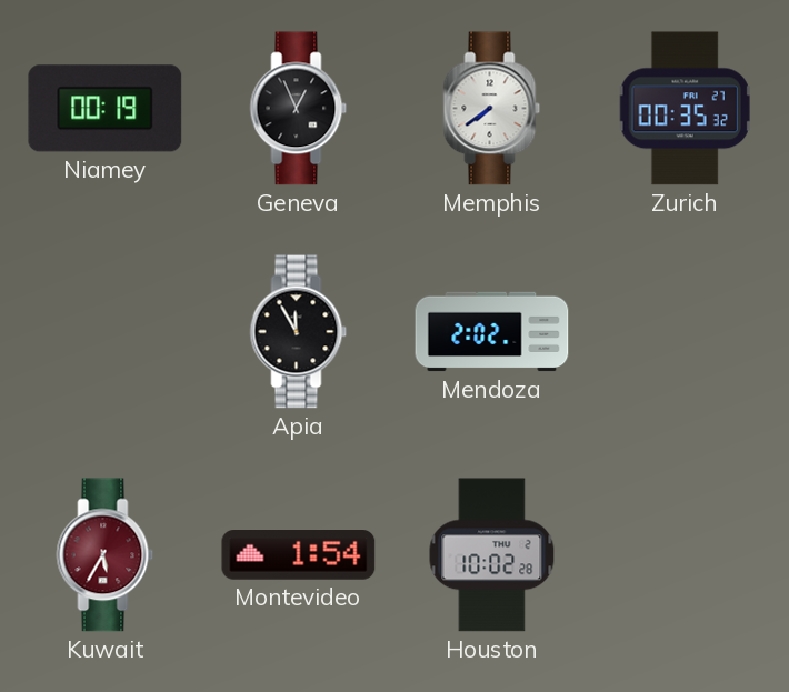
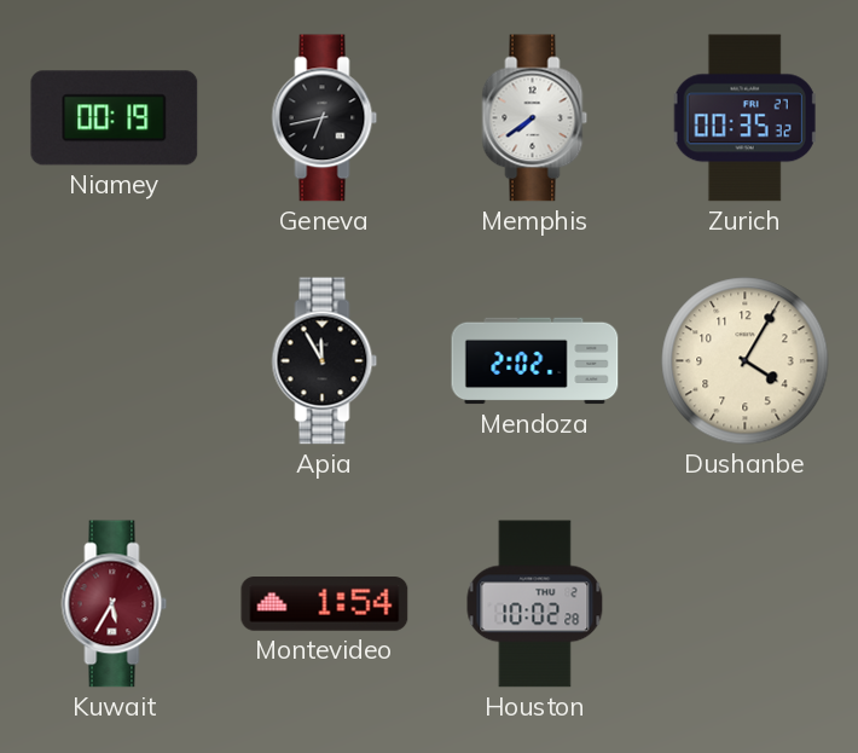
Geneva: 12:56 -> 6:43
Dushanbe: none -> 4:05
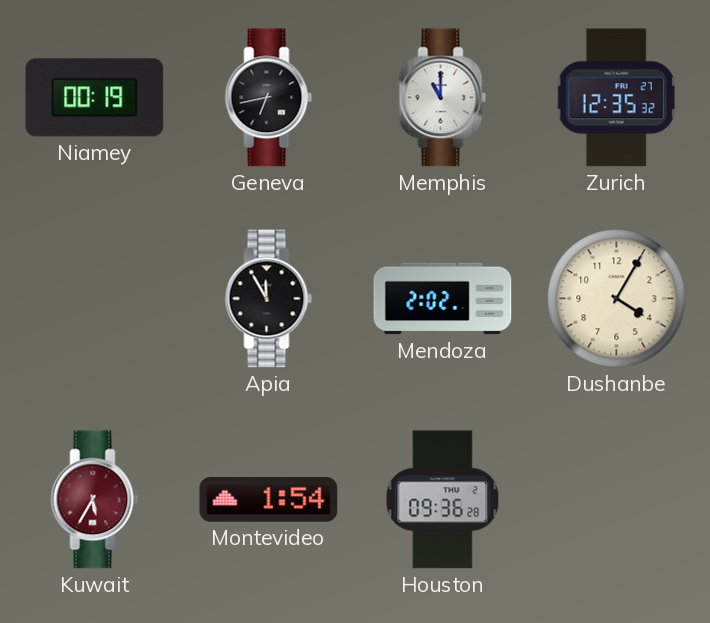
Memphis: 7:39 -> 11:00
Zurich: 00:35 -> 12:35
Houston: 10:02 -> 09:36
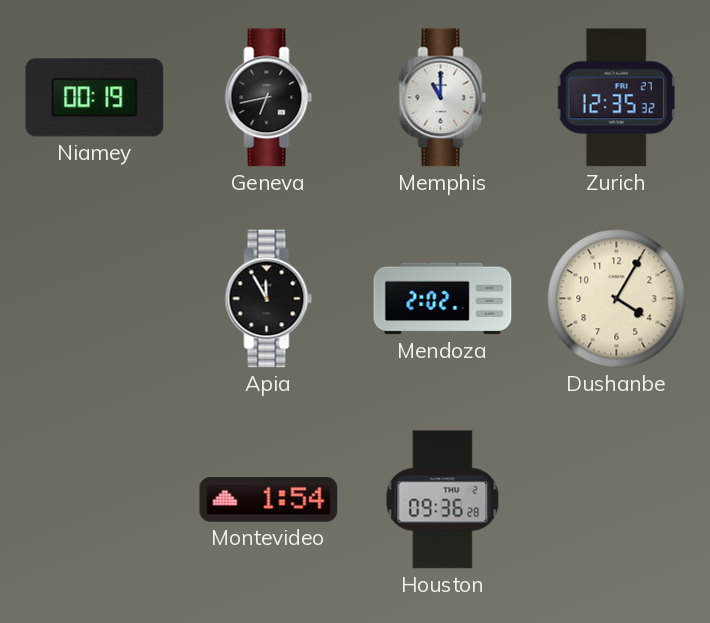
Kuwait: 5:35 -> none
